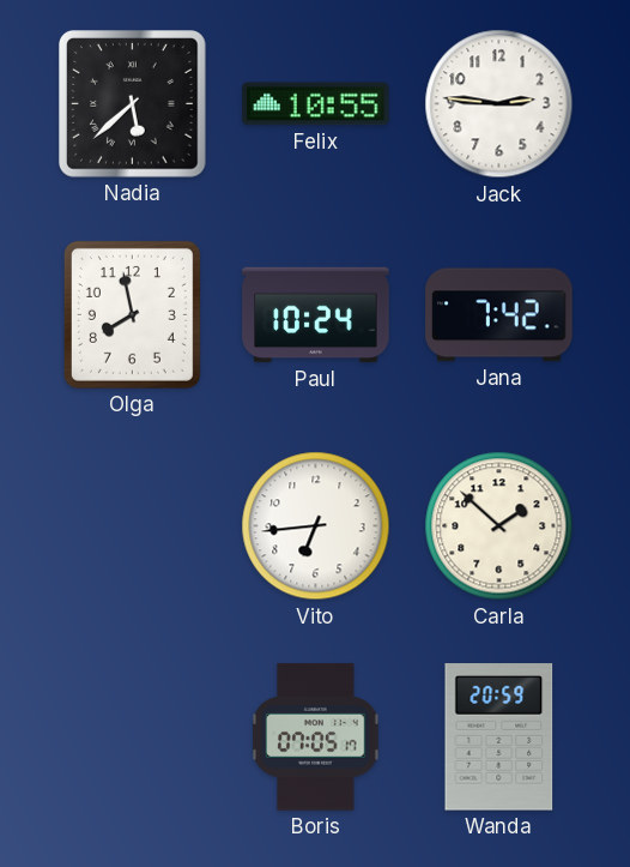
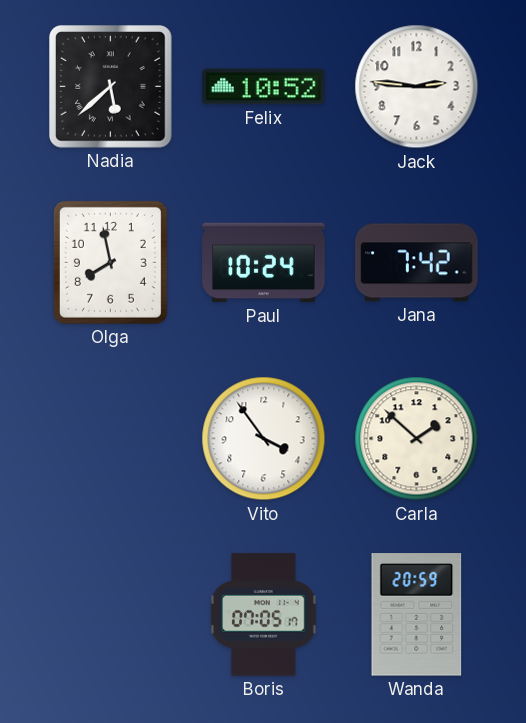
Felix: 10:55 -> 10:52
Vito: 6:44 -> 3:54
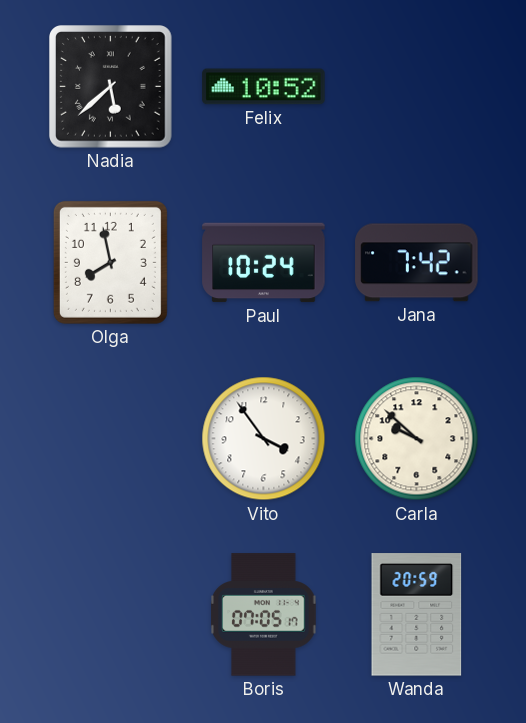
Jack: 2:46 -> none
Carla: 1:52 -> 9:52
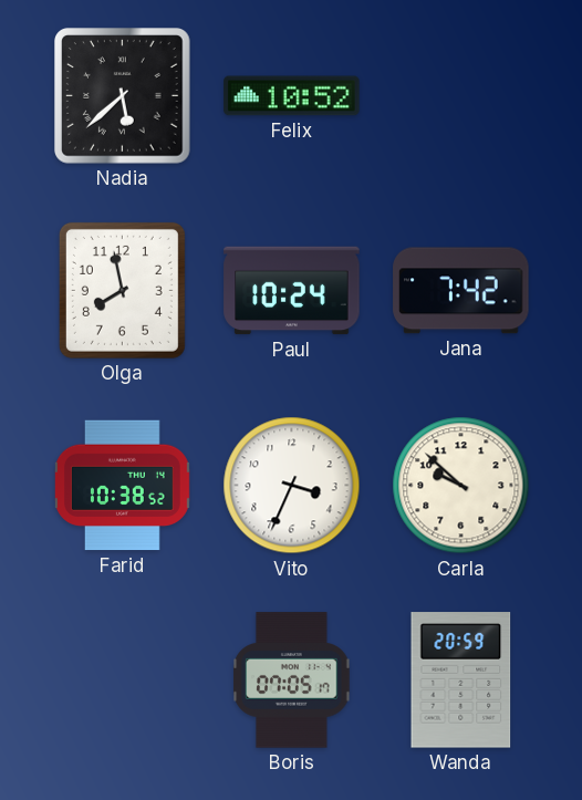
Farid: none -> 10:38
Vito: 3:54 -> 3:34
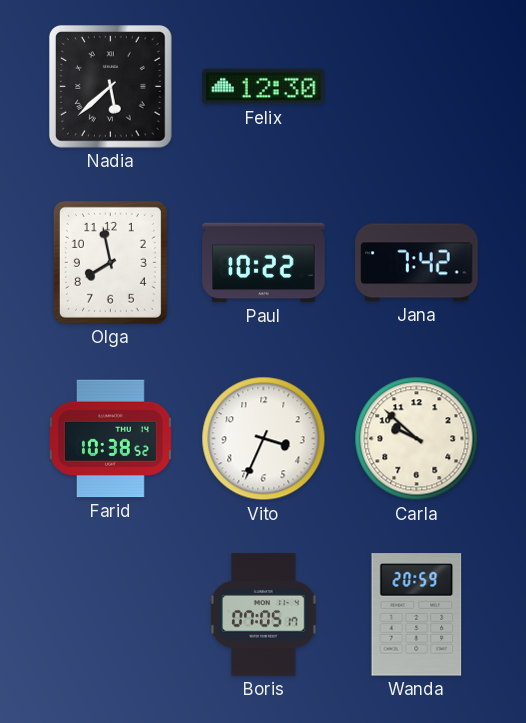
Felix: 10:52 -> 12:30
Paul: 10:24 -> 10:22
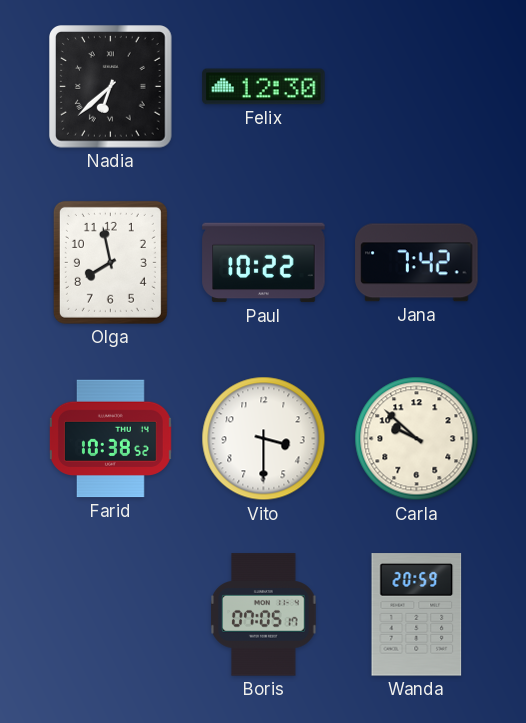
Nadia: 5:38 -> 6:38
Vito: 3:34 -> 3:30
